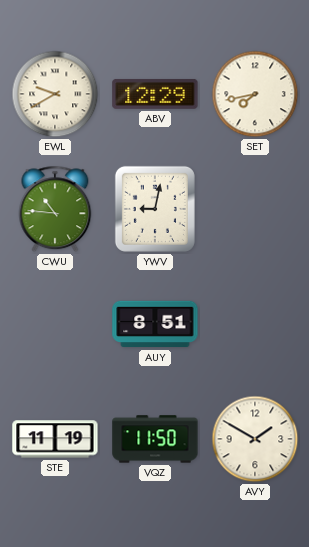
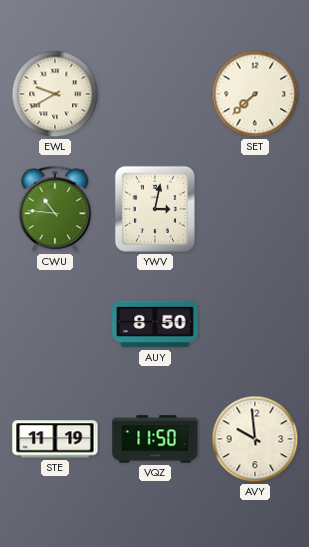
ABV: 12:29 -> none
SET: 7:43 -> 7:38
YWV: 9:02 -> 3:02
AUY: 8:51 -> 8:50
AVY: 1:50 -> 9:59
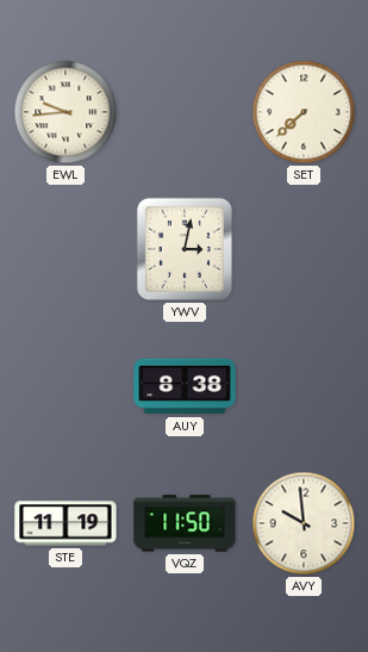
EWL: 9:40 -> 9:44
CWU: 10:46 -> none
AUY: 8:50 -> 8:38
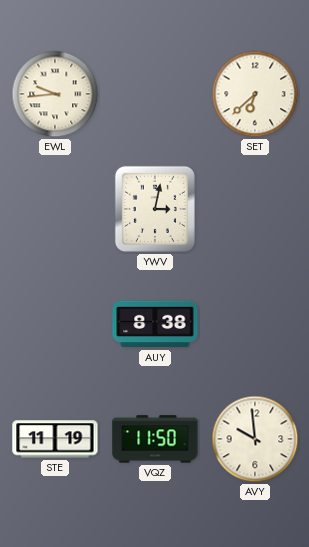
SET: 7:38 -> 6:38
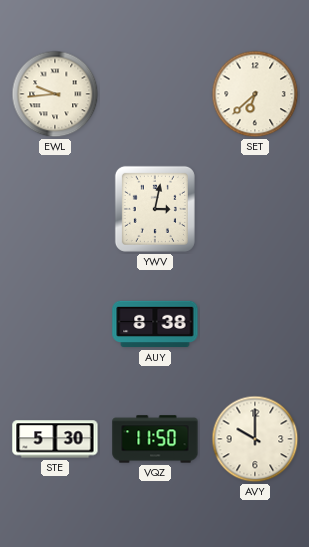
STE: 11:19 -> 5:30
AVY: 9:59 -> 10:00
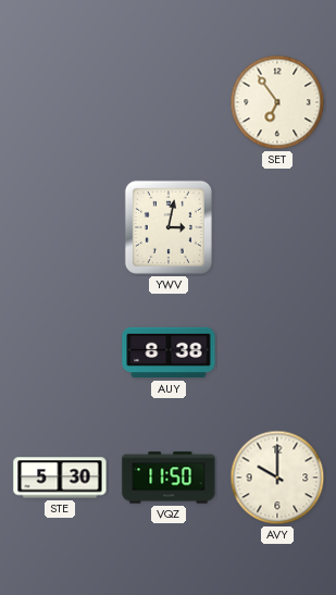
EWL: 9:44 -> none
SET: 6:38 -> 6:54
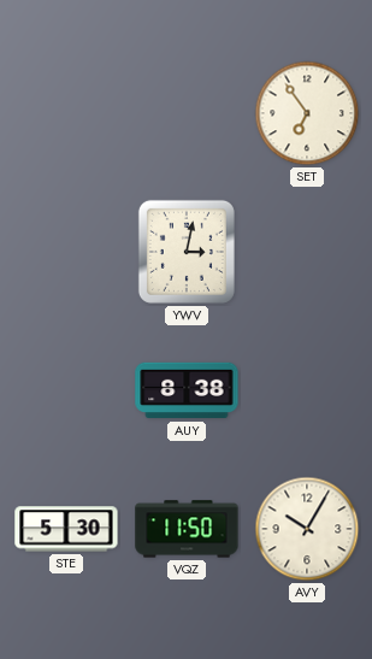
AVY: 10:00 -> 10:05
